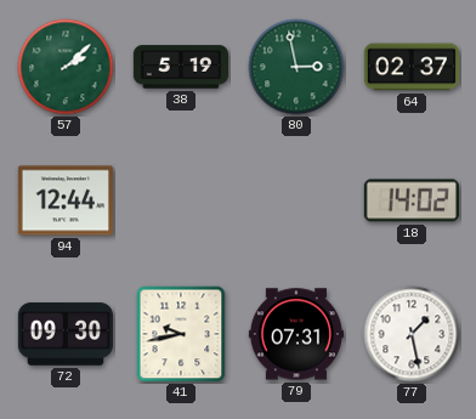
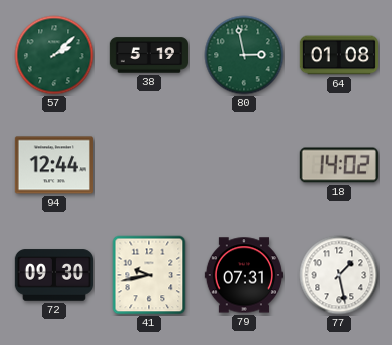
64: 02:37 -> 01:08
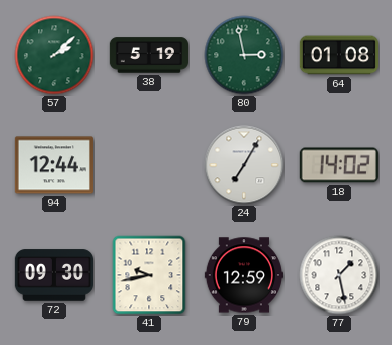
24: none -> 7:05
79: 07:31 -> 12:59
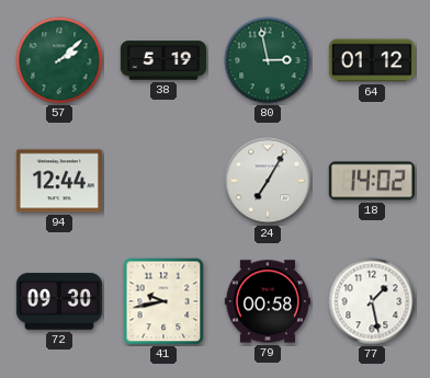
64: 01:08 -> 01:12
79: 12:59 -> 00:58
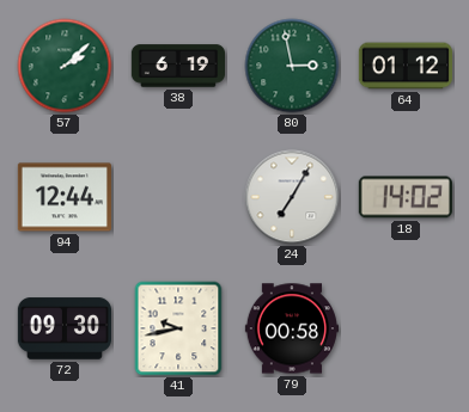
38: 5:19 -> 6:19
77: 1:28 -> none
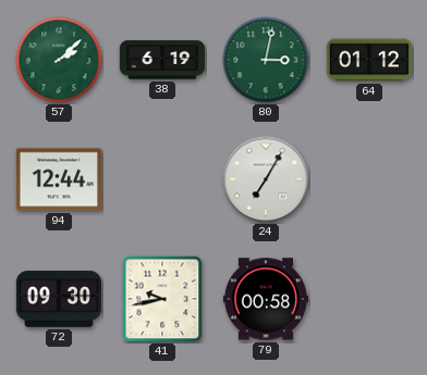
80: 2:58 -> 3:02
18: 14:02 -> none
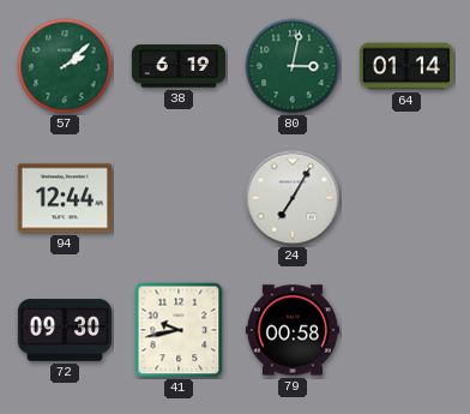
64: 01:12 -> 01:14
